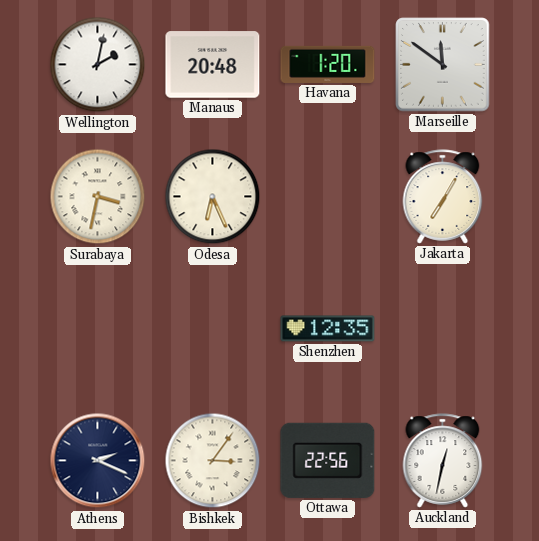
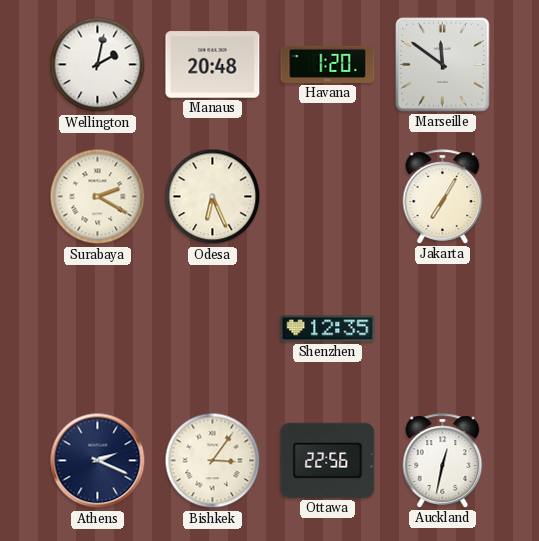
Surabaya: 3:32 -> 2:20
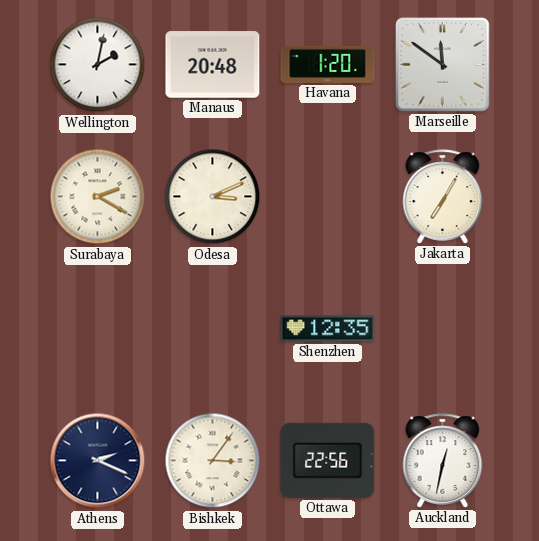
Odesa: 6:26 -> 3:11
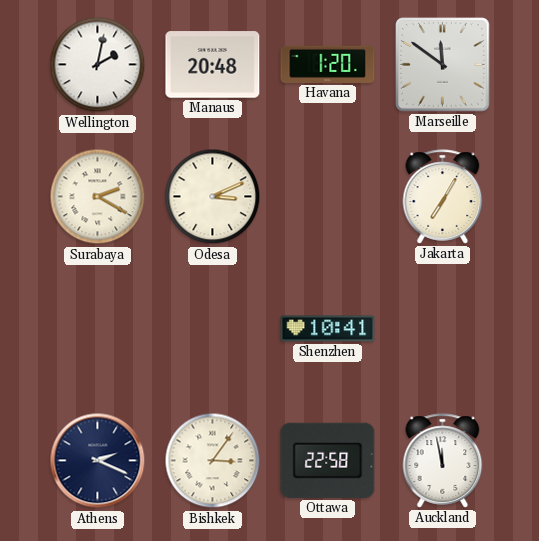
Shenzhen: 12:35 -> 10:41
Ottawa: 22:56 -> 22:58
Auckland: 12:32 -> 11:58
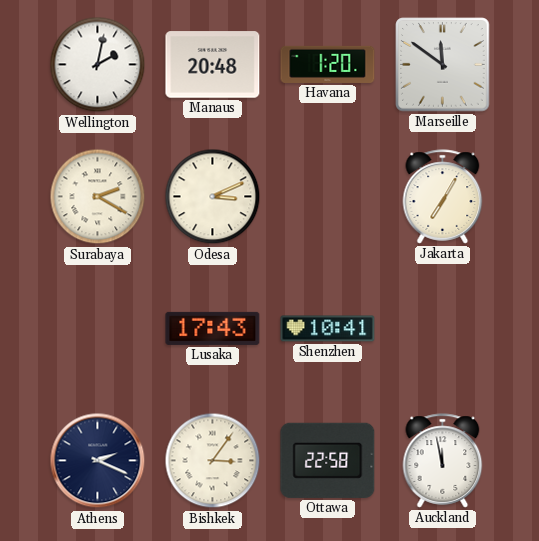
Lusaka: none -> 17:43
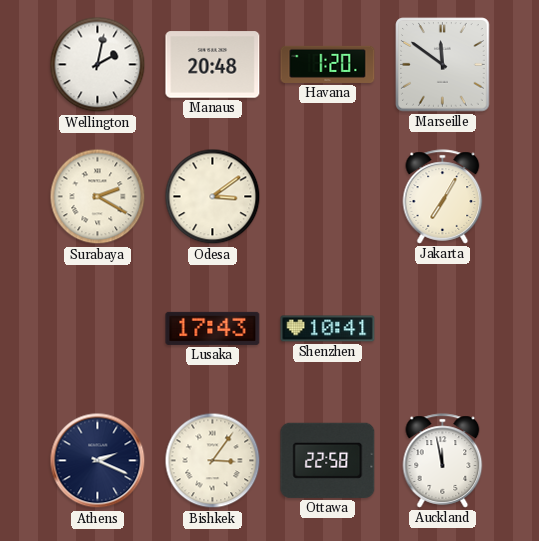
Odesa: 3:11 -> 3:09
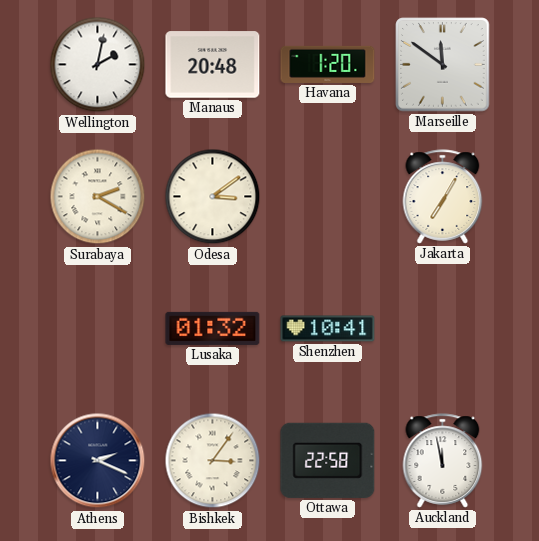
Lusaka: 17:43 -> 01:32
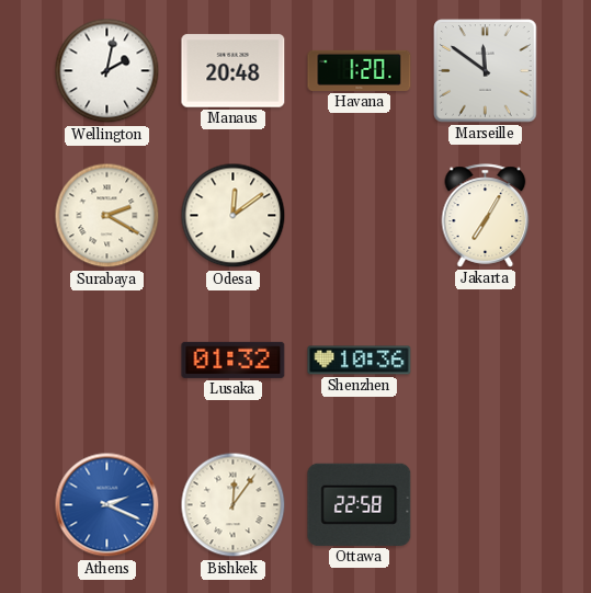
Odesa: 3:09 -> 12:09
Shenzhen: 10:41 -> 10:36
Athens dial: navy -> blue
Bishkek: 3:06 -> 12:06
Auckland: 11:58 -> none
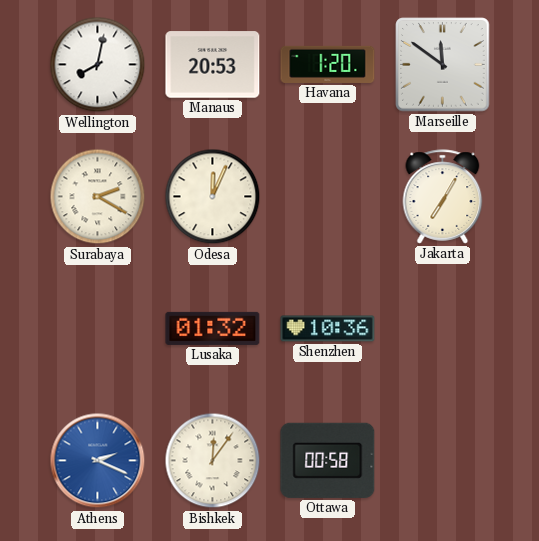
Wellington: 2:02 -> 8:02
Manaus: 20:48 -> 20:53
Odesa: 12:09 -> 12:04
Ottawa: 22:58 -> 00:58
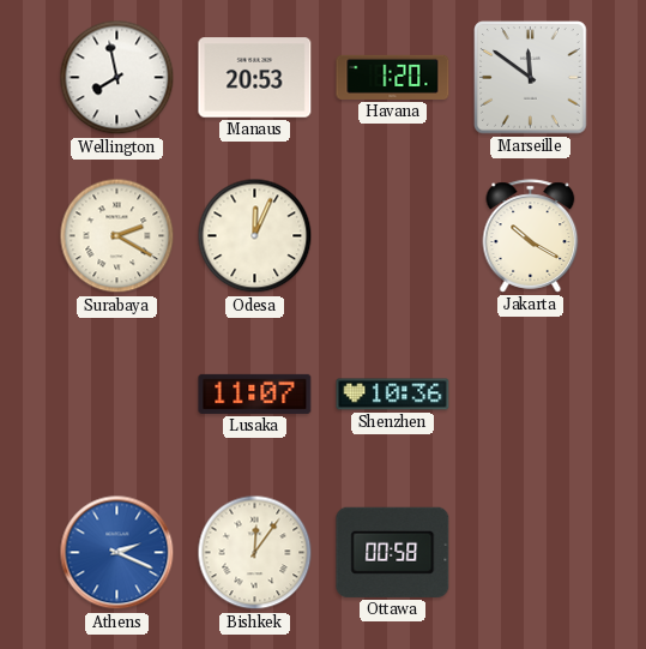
Wellington: 8:02 -> 7:58
Jakarta: 7:05 -> 10:20
Lusaka: 01:32 -> 11:07
